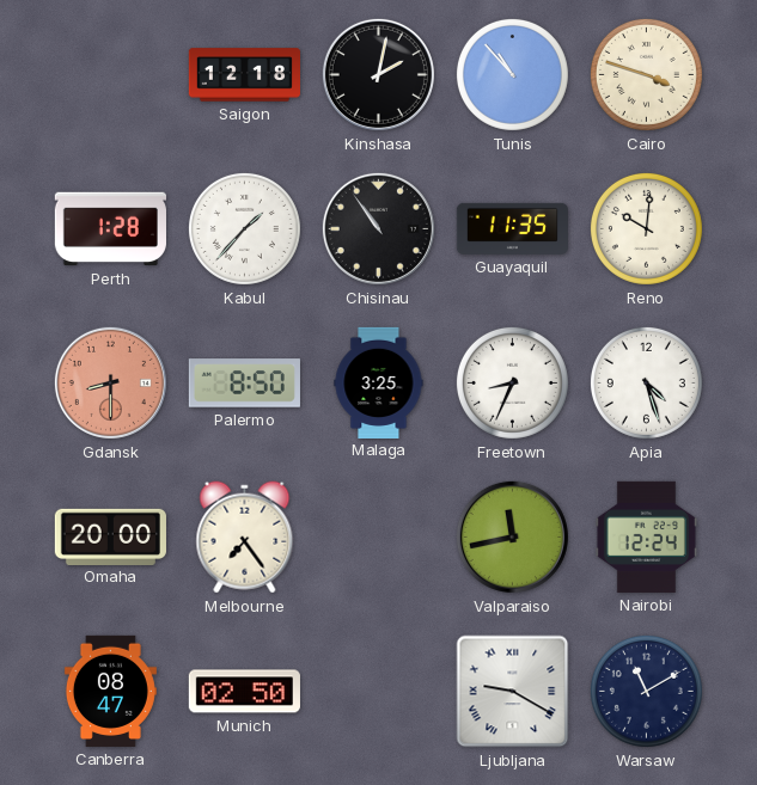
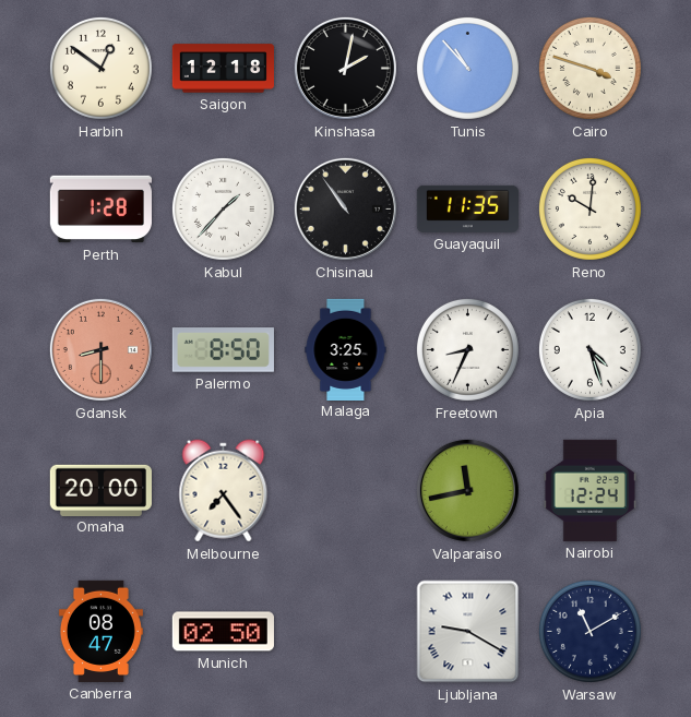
Harbin: none -> 12:51
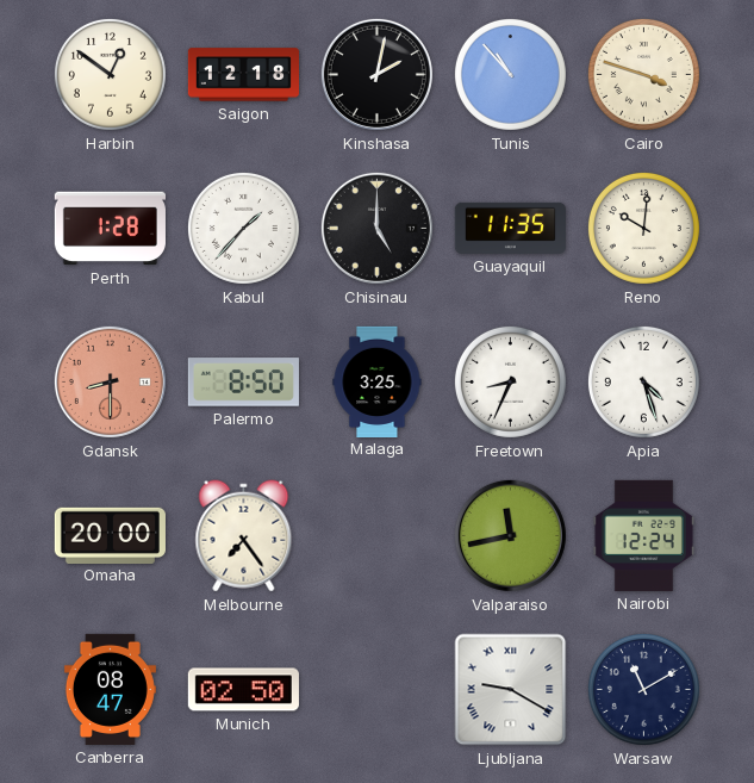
Chisinau: 10:54 -> 5:00
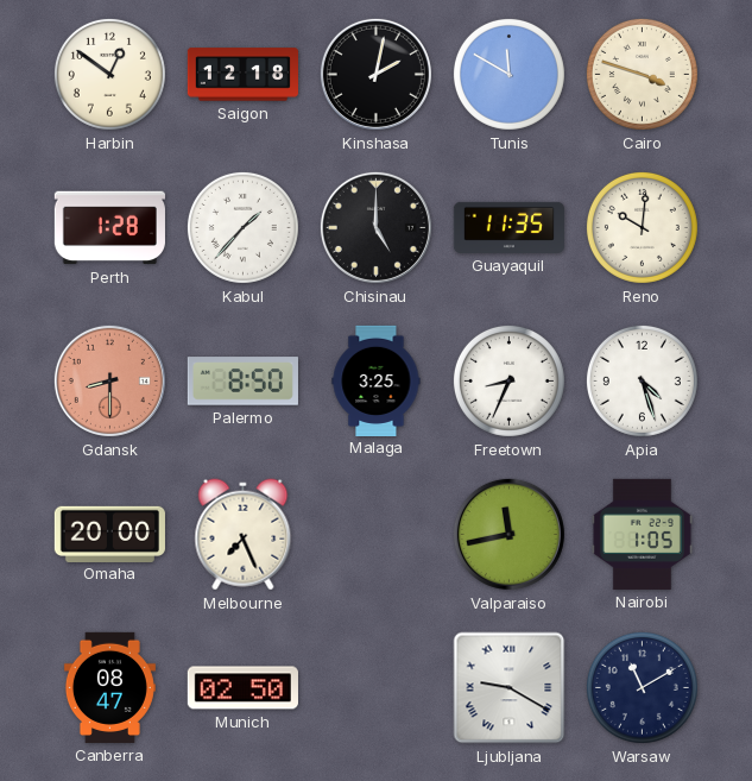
Tunis: 10:53 -> 11:50
Melbourne: 7:24 -> 7:26
Nairobi: 12:24 -> 1:05
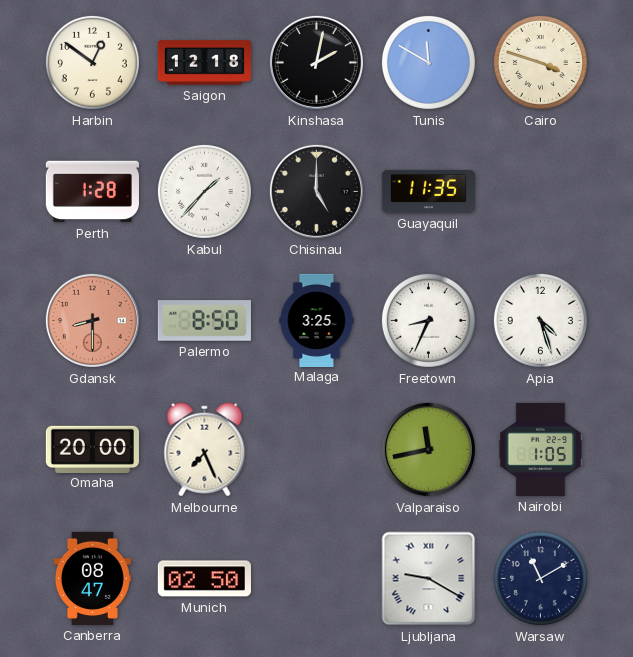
Reno: 10:01 -> none
